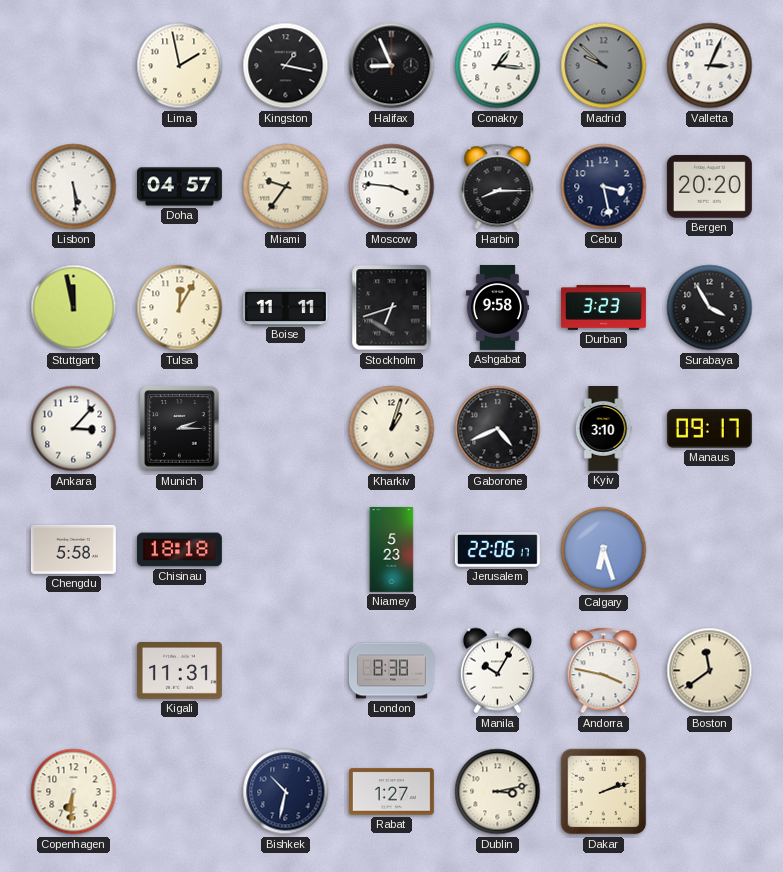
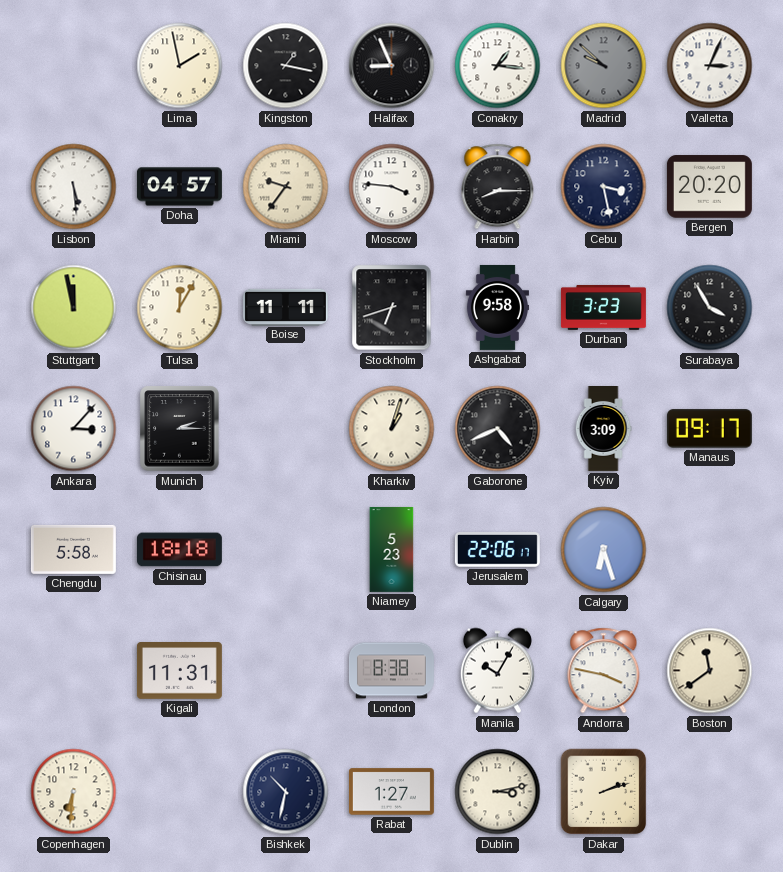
Kyiv: 3:10 -> 3:09
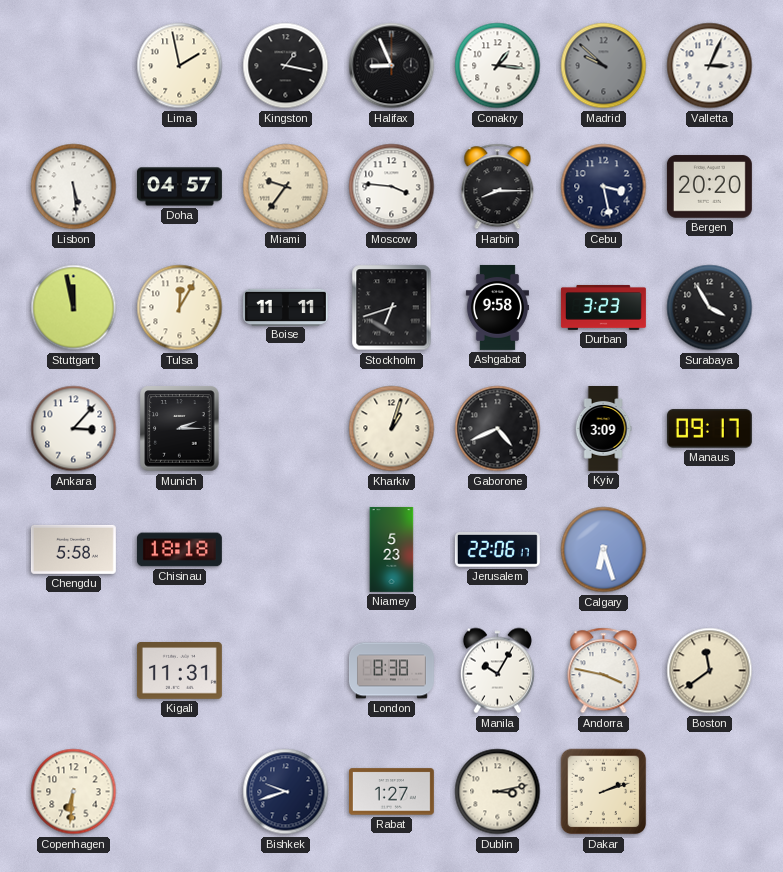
Bishkek: 10:32 -> 9:42
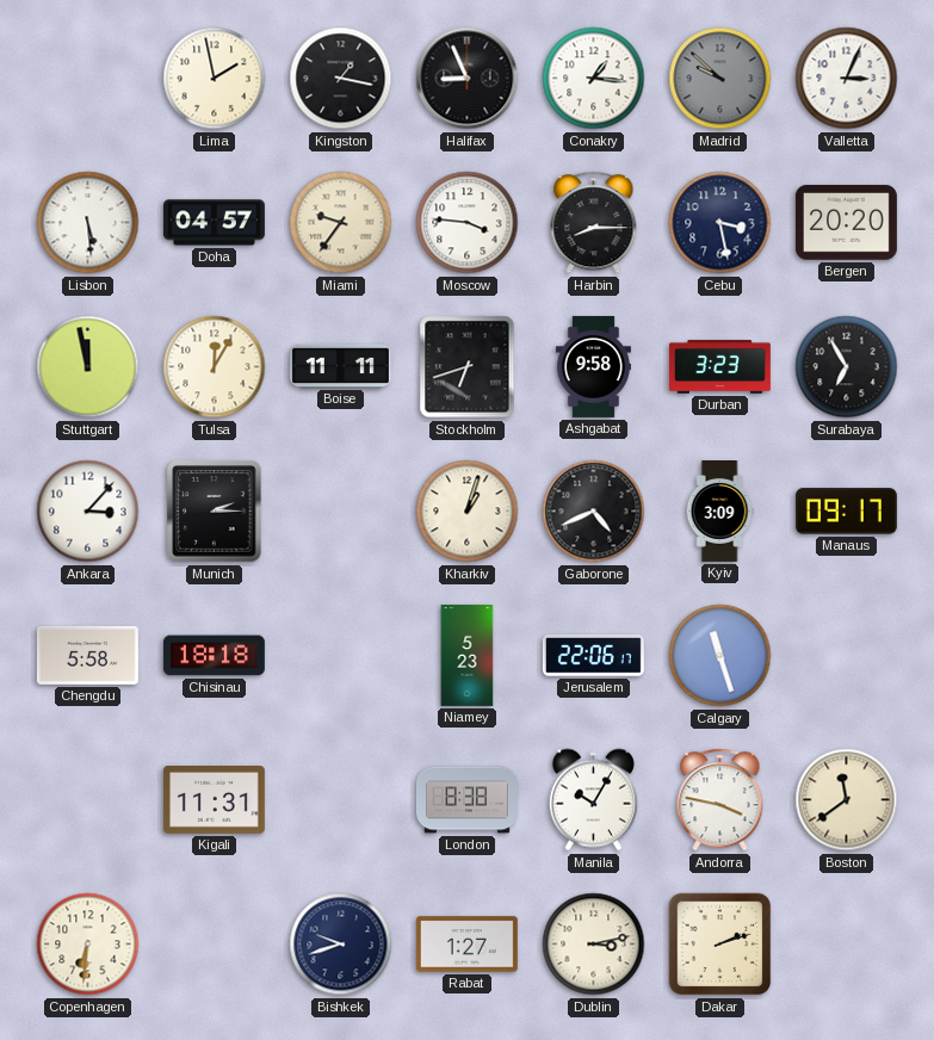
Surabaya: 3:55 -> 6:55
Calgary: 6:27 -> 11:27
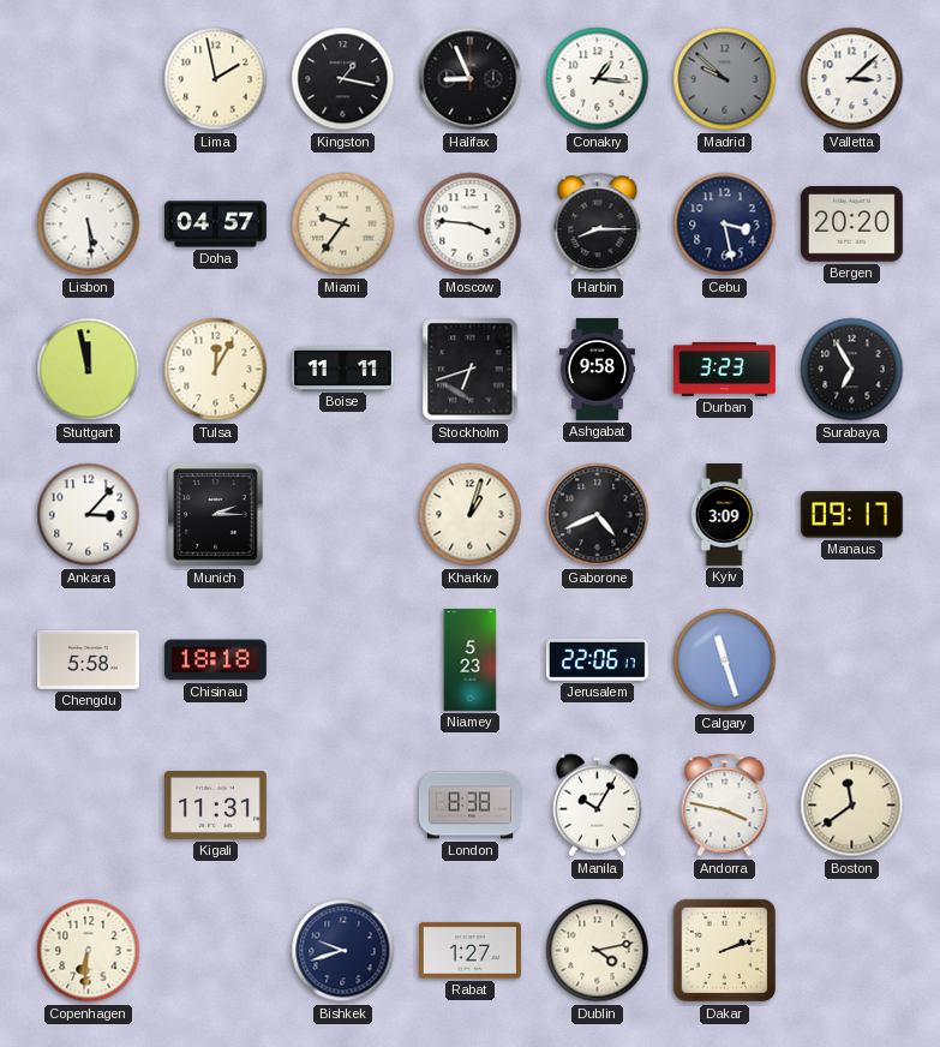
Valletta: 3:04 -> 3:08
Dublin: 3:13 -> 4:13
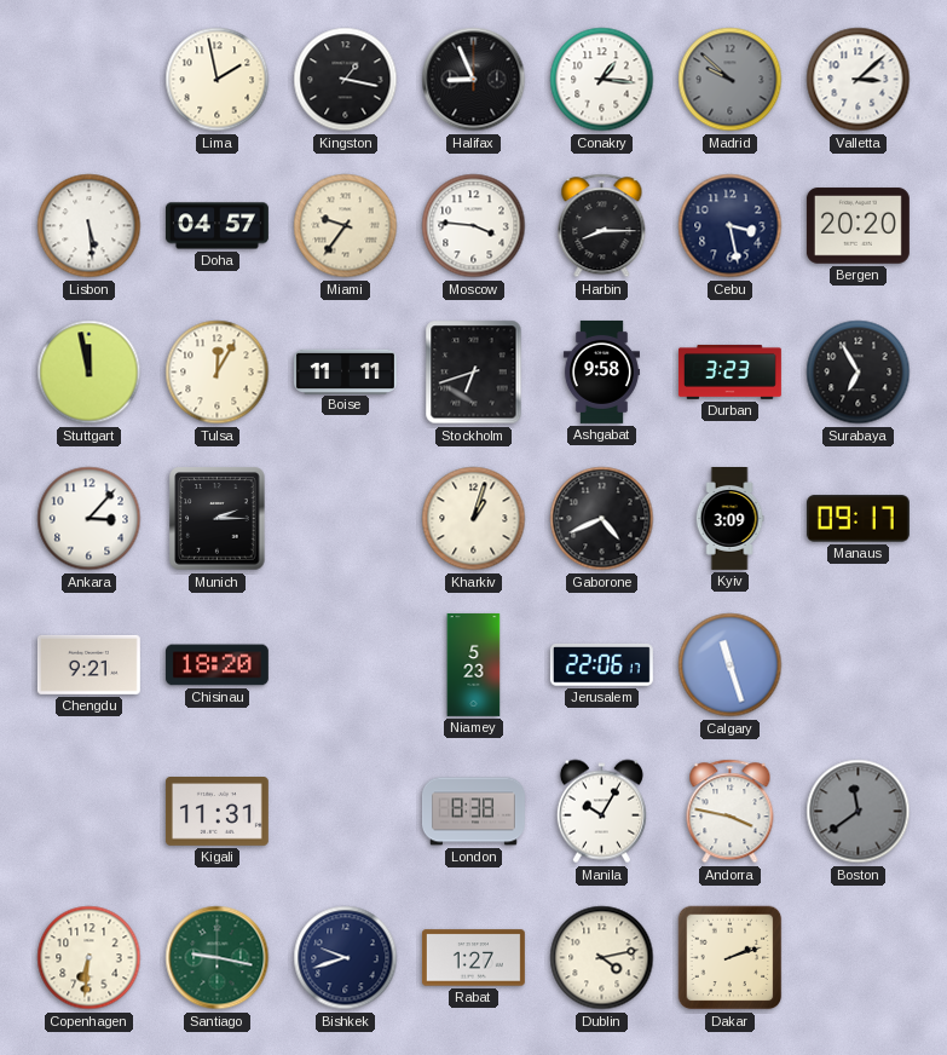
Chengdu: 5:58 -> 9:21
Chisinau: 18:18 -> 18:20
Boston dial: cream -> grey
Santiago: none -> 9:17
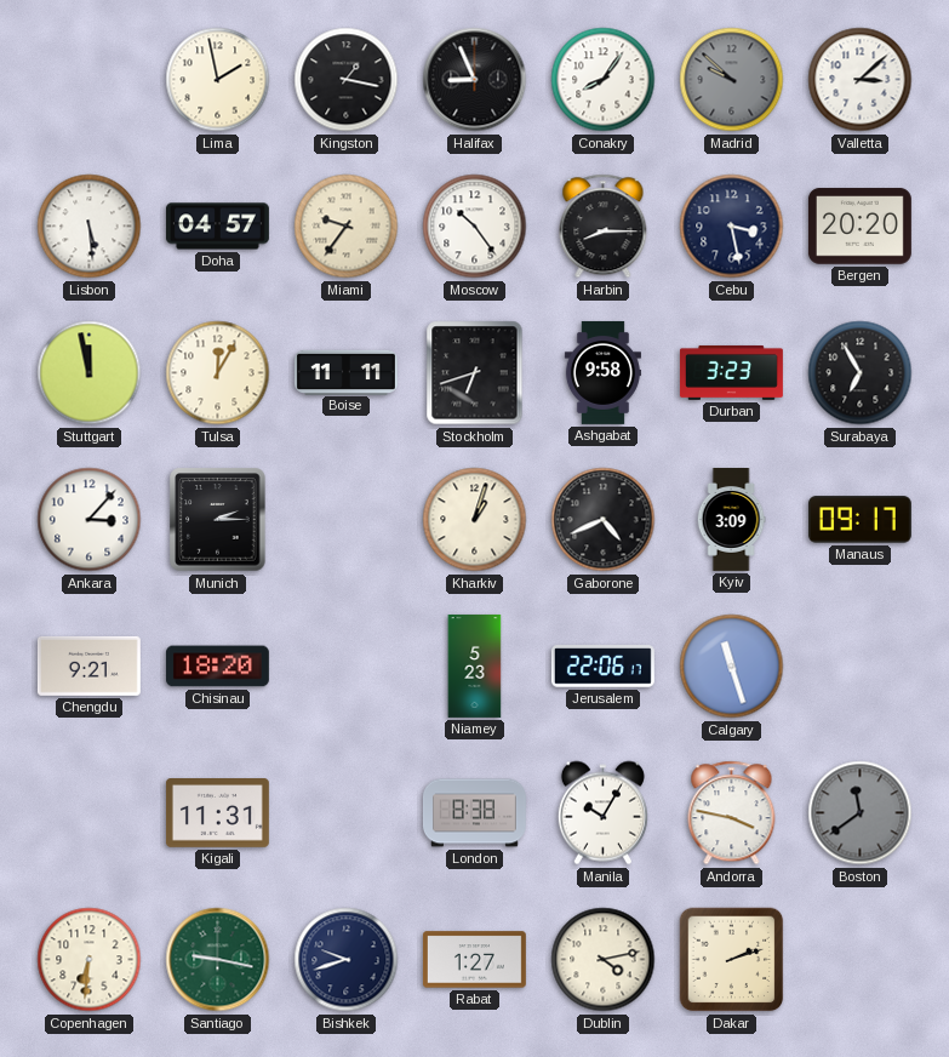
Conakry: 1:16 -> 8:06
Moscow: 3:46 -> 10:24
